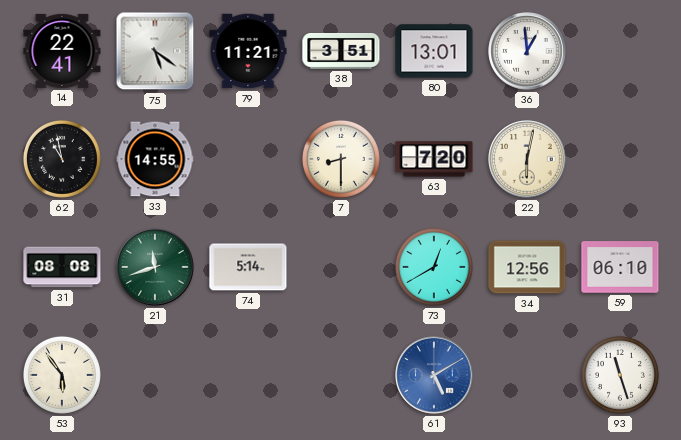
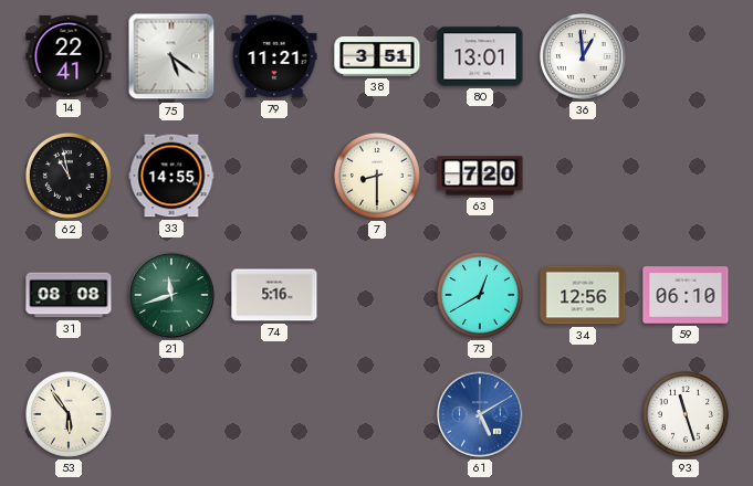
22: 6:02 -> none
74: 5:14 -> 5:16
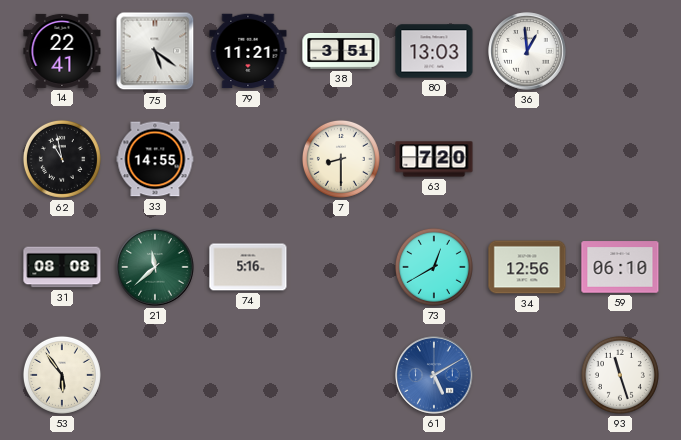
80: 13:01 -> 13:03
21: 11:42 -> 11:38
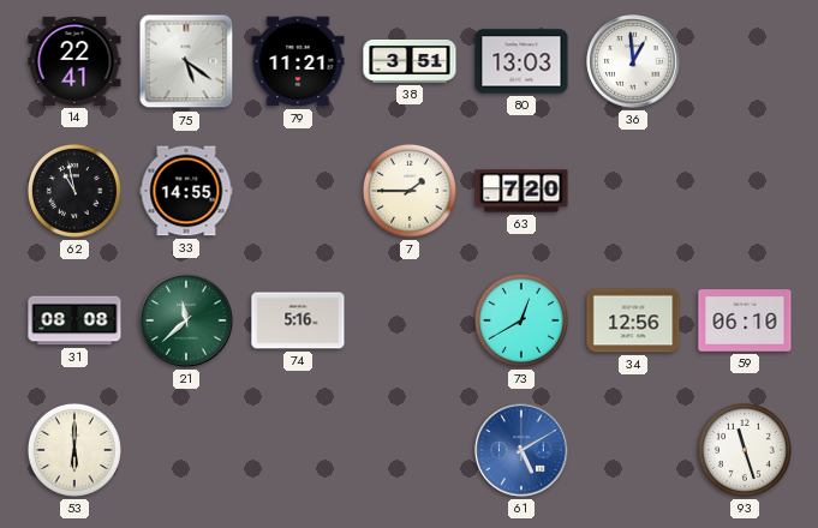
7: 8:30 -> 1:45
53: 5:54 -> 6:00
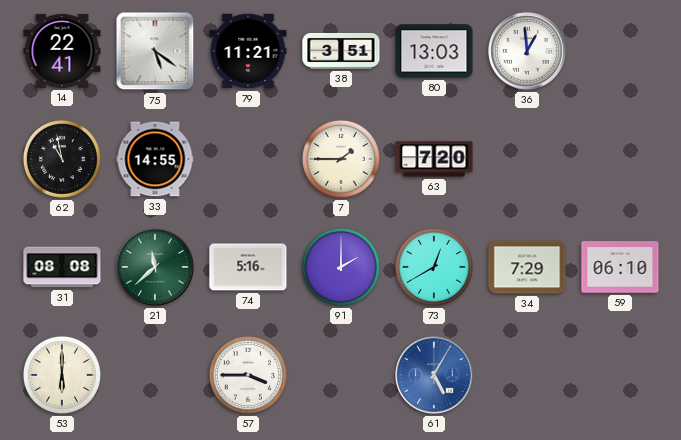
91: none -> 2:00
34: 12:56 -> 7:29
57: none -> 3:45
61: 5:10 -> 5:05
93: 11:27 -> none
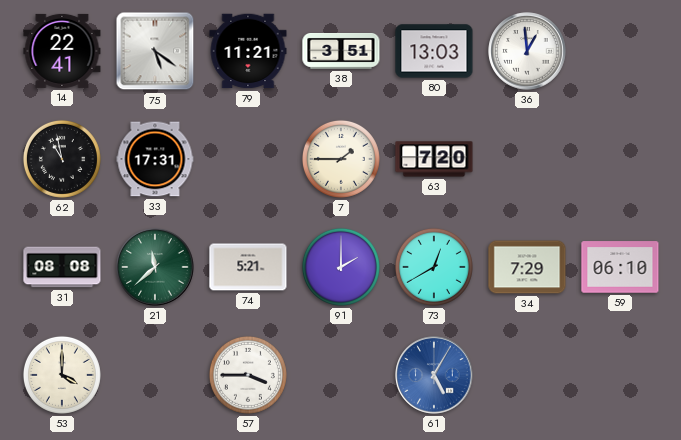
33: 14:55 -> 17:31
74: 5:16 -> 5:21
53: 6:00 -> 4:00
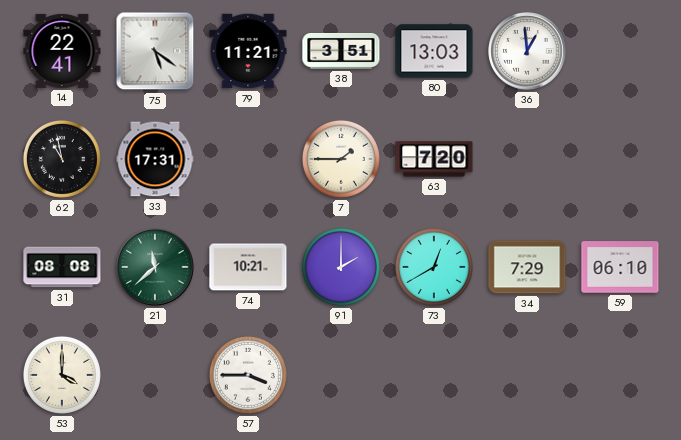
74: 5:21 -> 10:21
61: 5:05 -> none
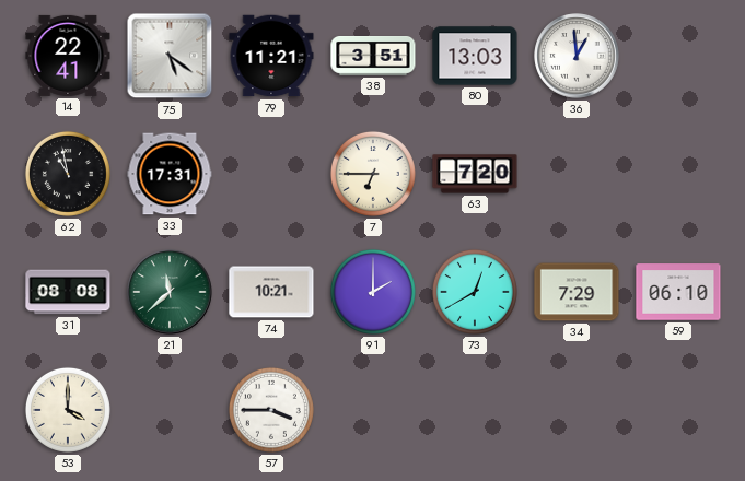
7: 1:45 -> 6:45
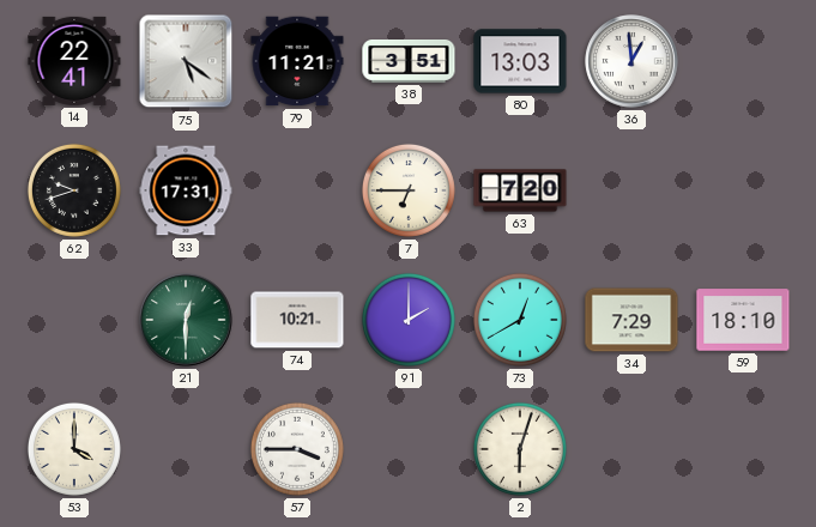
62: 10:58 -> 9:42
31: 08:08 -> none
21: 11:38 -> 12:30
59: 06:10 -> 18:10
2: none -> 6:03
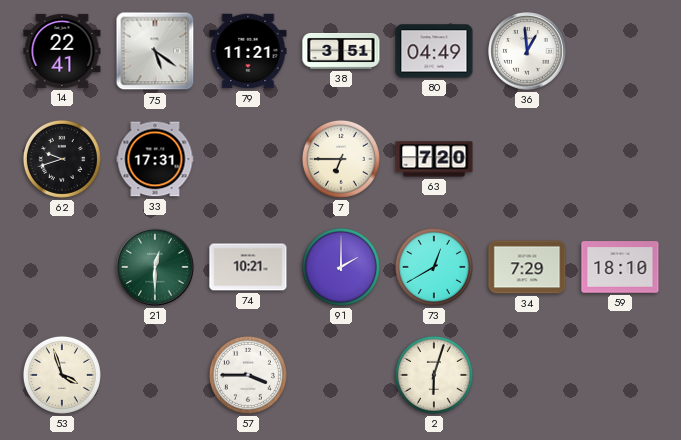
80: 13:03 -> 04:49
53: 4:00 -> 3:57
